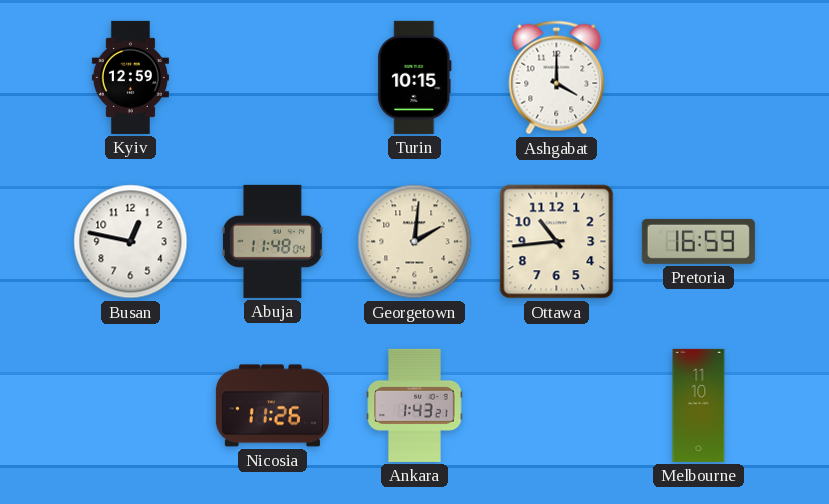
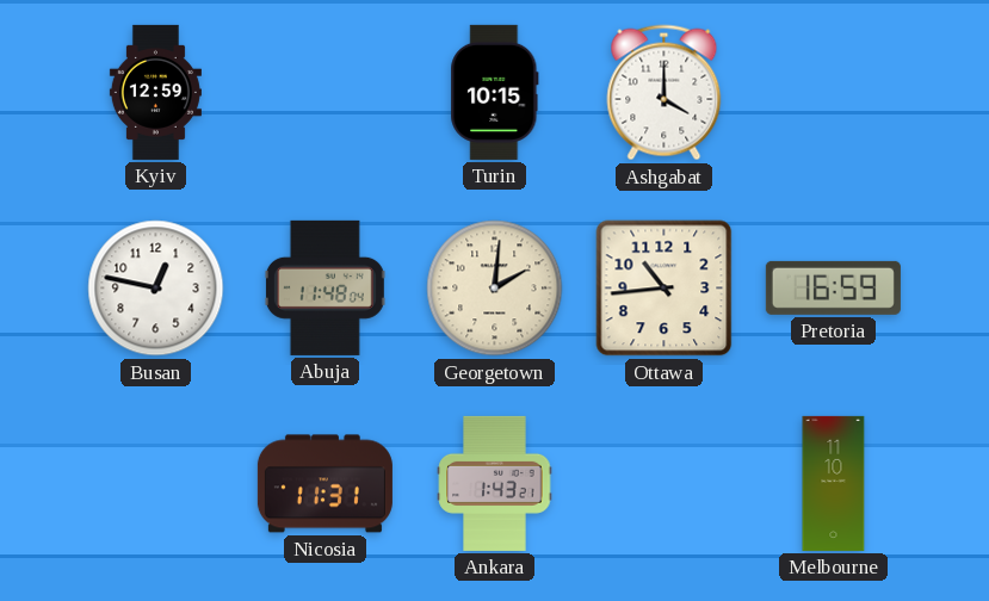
Nicosia: 11:26 -> 11:31
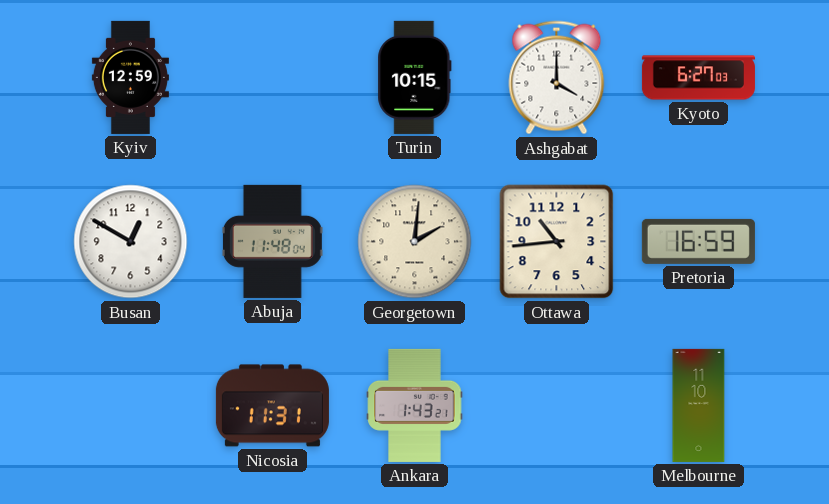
Kyoto: none -> 6:27
Busan: 12:47 -> 12:50
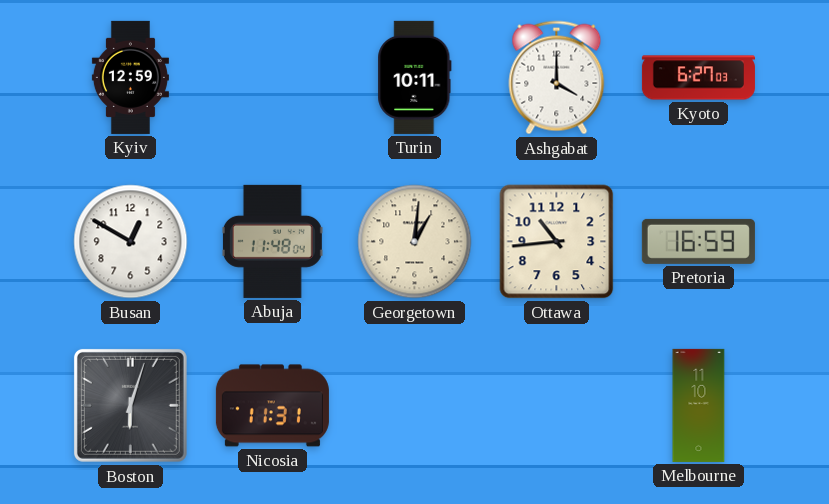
Turin: 10:15 -> 10:11
Georgetown: 2:01 -> 1:01
Boston: none -> 6:03
Ankara: 1:43 -> none
